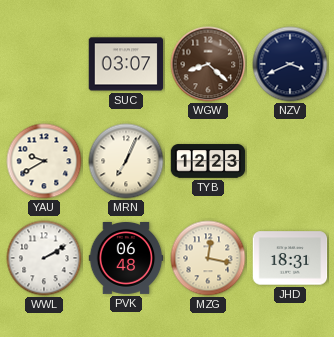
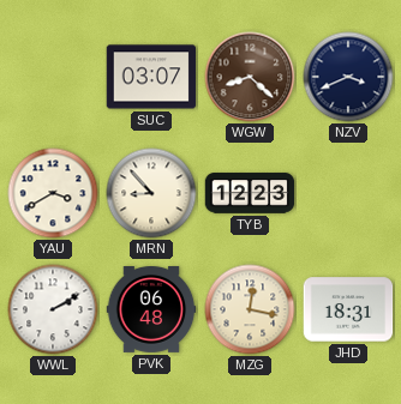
YAU: 9:40 -> 3:40
MRN: 7:04 -> 8:53
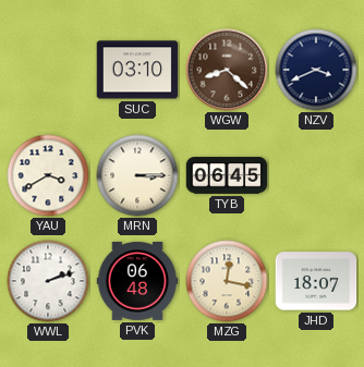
SUC: 03:07 -> 03:10
MRN: 8:53 -> 3:15
TYB: 12:23 -> 06:45
WWL: 2:10 -> 2:12
JHD: 18:31 -> 18:07
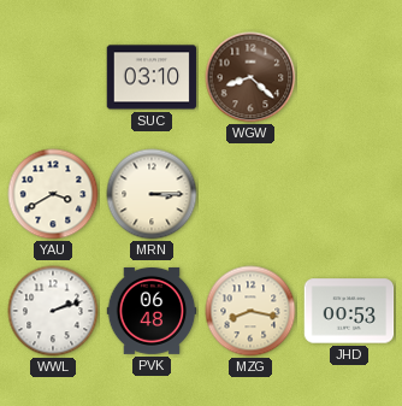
NZV: 3:41 -> none
TYB: 06:45 -> none
MZG: 12:17 -> 8:17
JHD: 18:07 -> 00:53
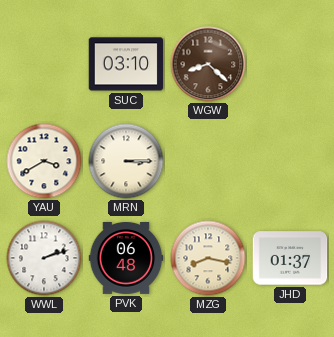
JHD: 00:53 -> 01:37
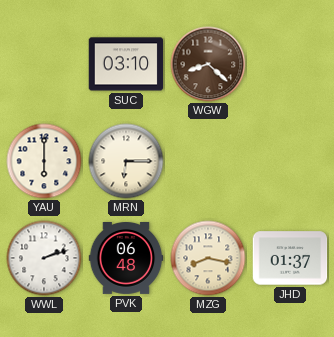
YAU: 3:40 -> 6:00
MRN: 3:15 -> 6:15
